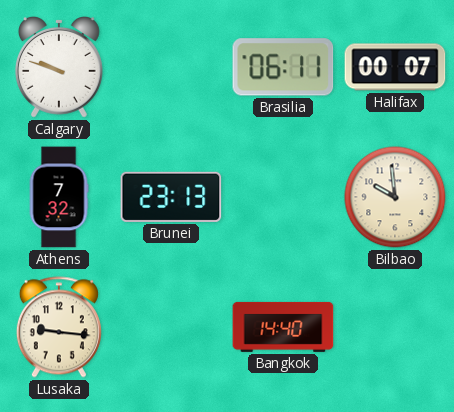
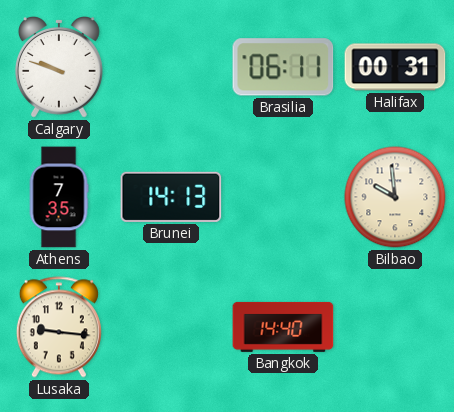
Halifax: 00:07 -> 00:31
Athens: 7:32 -> 7:35
Brunei: 23:13 -> 14:13
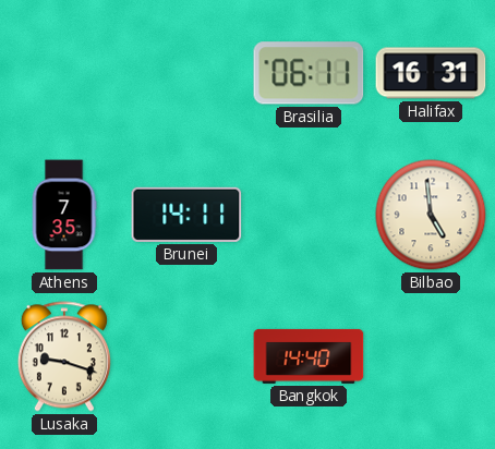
Calgary: 9:48 -> none
Halifax: 00:31 -> 16:31
Brunei: 14:13 -> 14:11
Bilbao: 9:59 -> 4:59
Lusaka: 9:16 -> 9:18
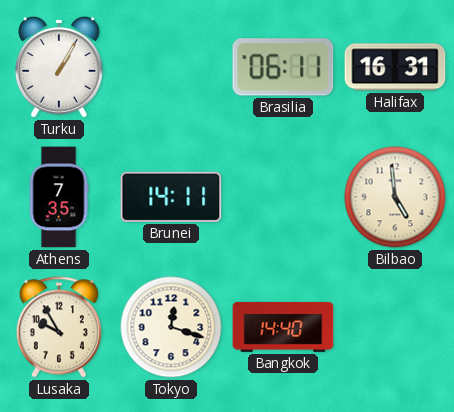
Turku: none -> 1:05
Lusaka: 9:18 -> 9:55
Tokyo: none -> 12:18
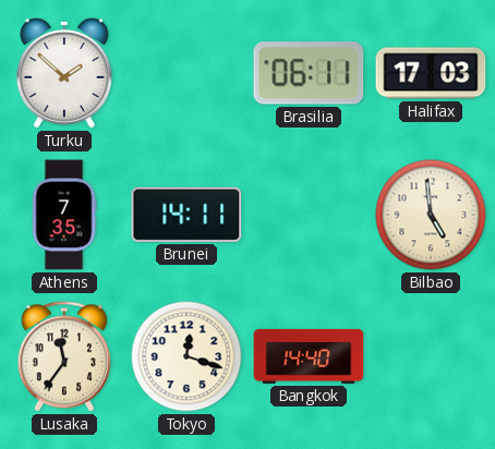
Turku: 1:05 -> 1:52
Halifax: 16:31 -> 17:03
Lusaka: 9:55 -> 11:36
